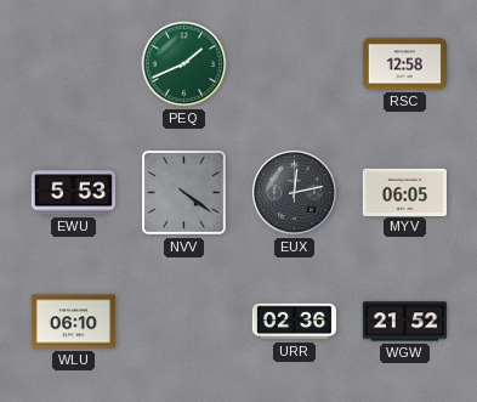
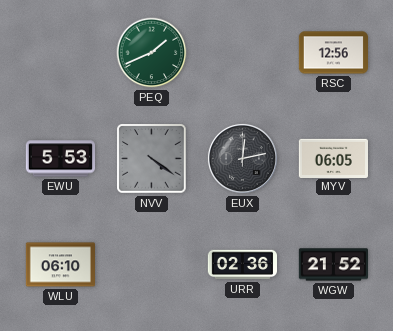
RSC: 12:58 -> 12:56
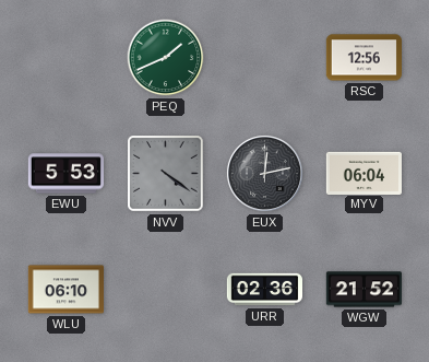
MYV: 06:05 -> 06:04
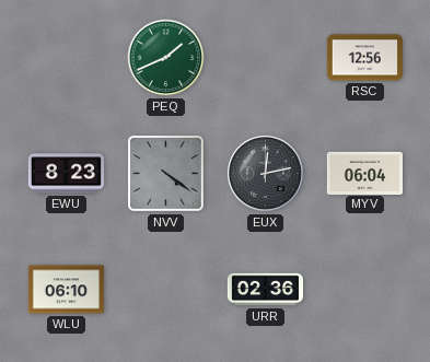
EWU: 5:53 -> 8:23
WGW: 21:52 -> none
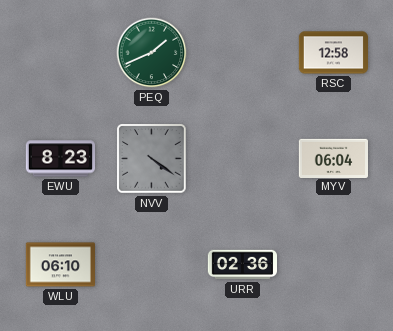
RSC: 12:56 -> 12:58
EUX: 12:13 -> none
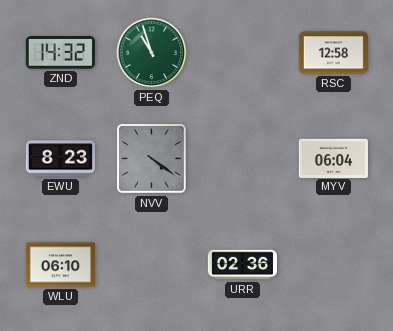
ZND: none -> 14:32
PEQ: 1:41 -> 10:57
